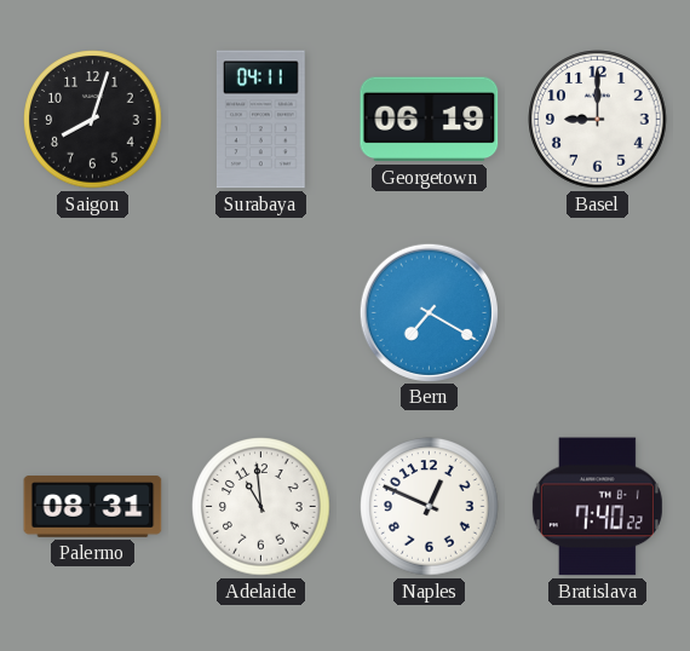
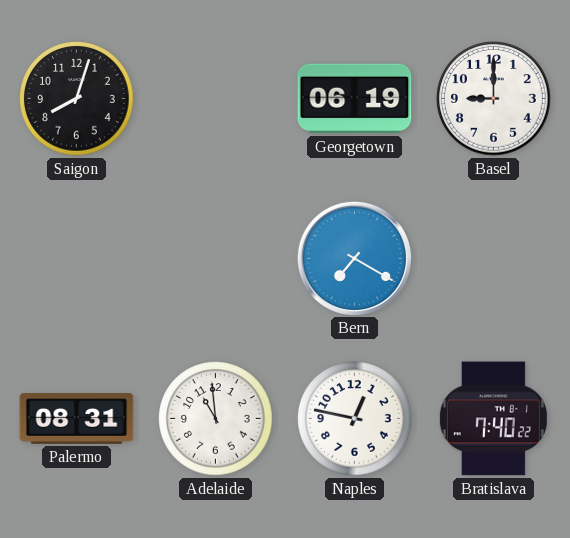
Surabaya: 04:11 -> none
Naples: 12:49 -> 12:47
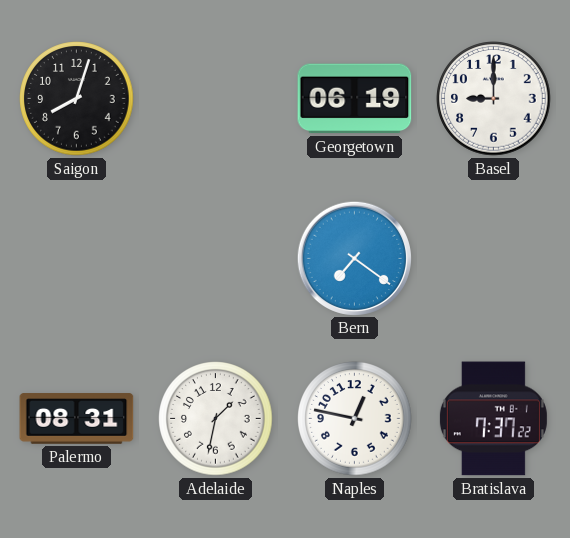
Bern: 7:20 -> 7:21
Adelaide: 10:59 -> 1:32
Bratislava: 7:40 -> 7:37
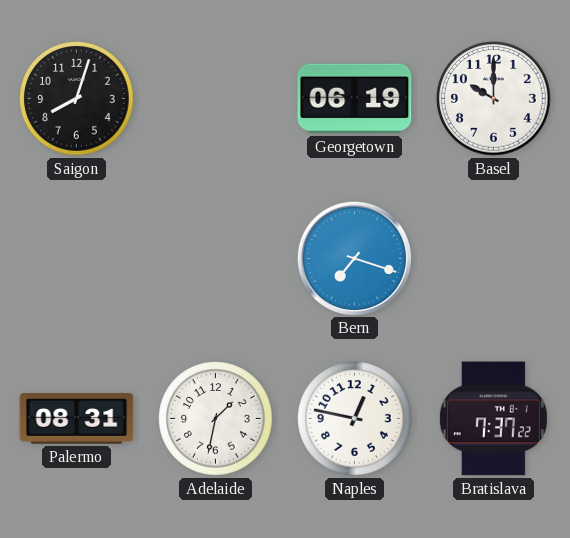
Basel: 9:00 -> 10:00
Bern: 7:21 -> 7:18
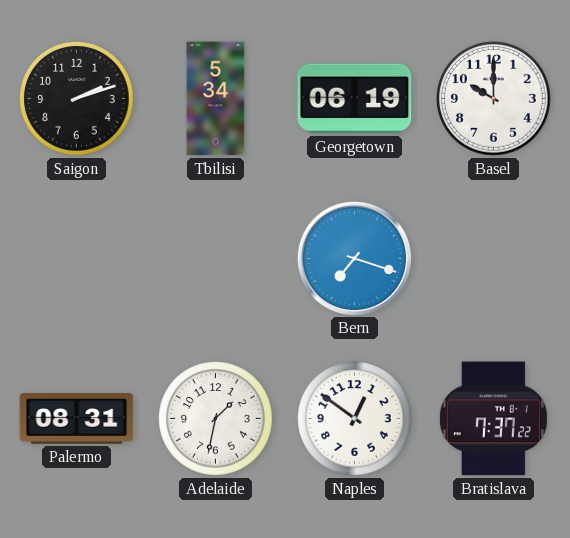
Saigon: 8:03 -> 2:12
Tbilisi: none -> 5:34
Naples: 12:47 -> 12:51
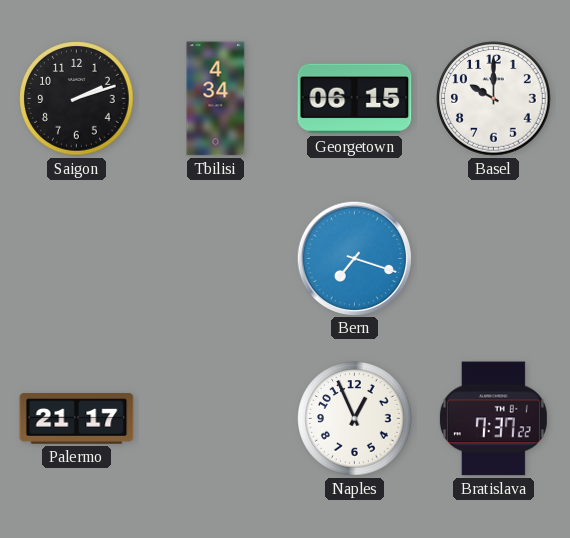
Tbilisi: 5:34 -> 4:34
Georgetown: 06:19 -> 06:15
Palermo: 08:31 -> 21:17
Adelaide: 1:32 -> none
Naples: 12:51 -> 12:56
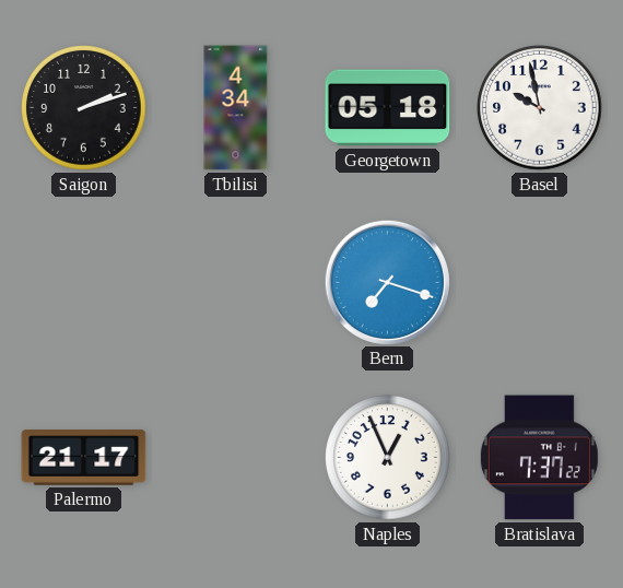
Georgetown: 06:15 -> 05:18
Basel: 10:00 -> 9:58
